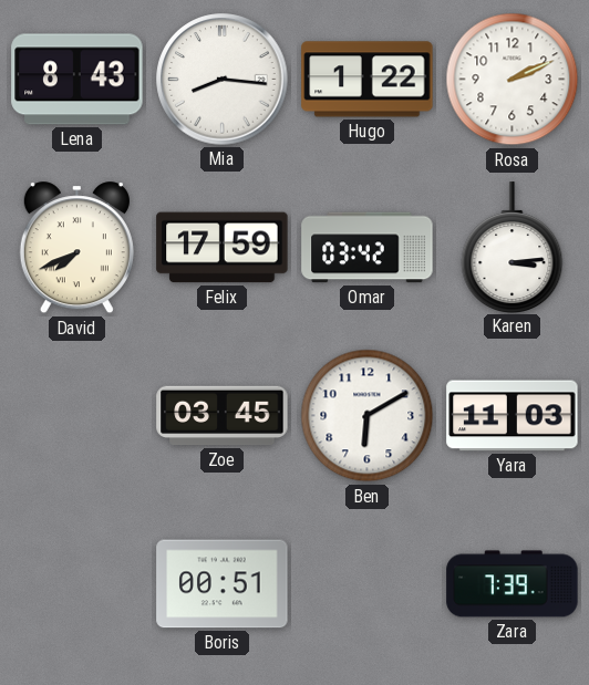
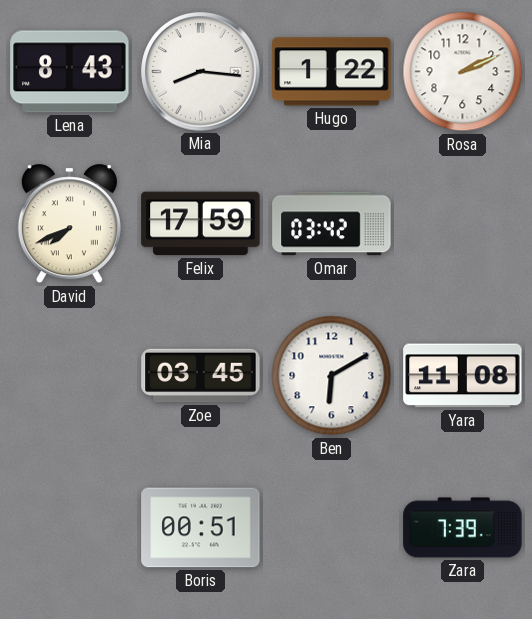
Karen: 3:14 -> none
Yara: 11:03 -> 11:08
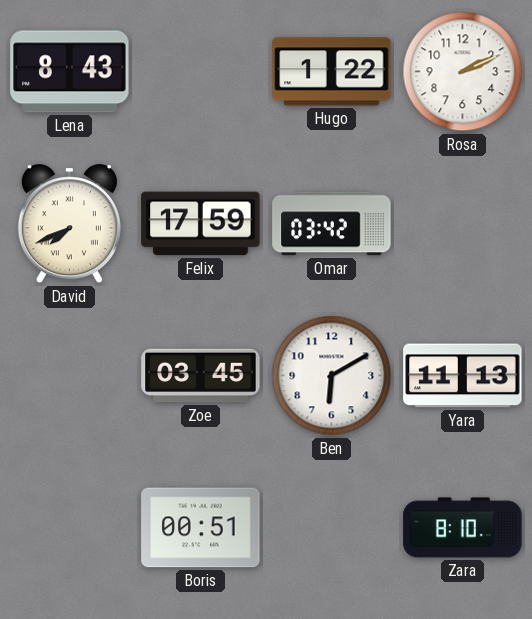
Mia: 8:16 -> none
Yara: 11:08 -> 11:13
Zara: 7:39 -> 8:10
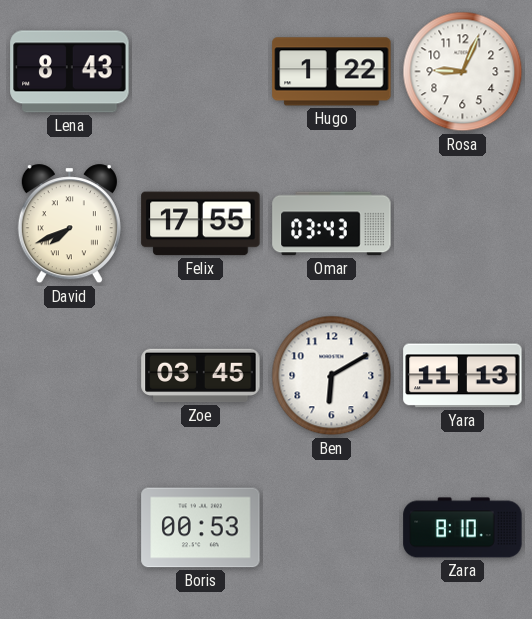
Rosa: 2:11 -> 9:04
Felix: 17:59 -> 17:55
Omar: 03:42 -> 03:43
Boris: 00:51 -> 00:53
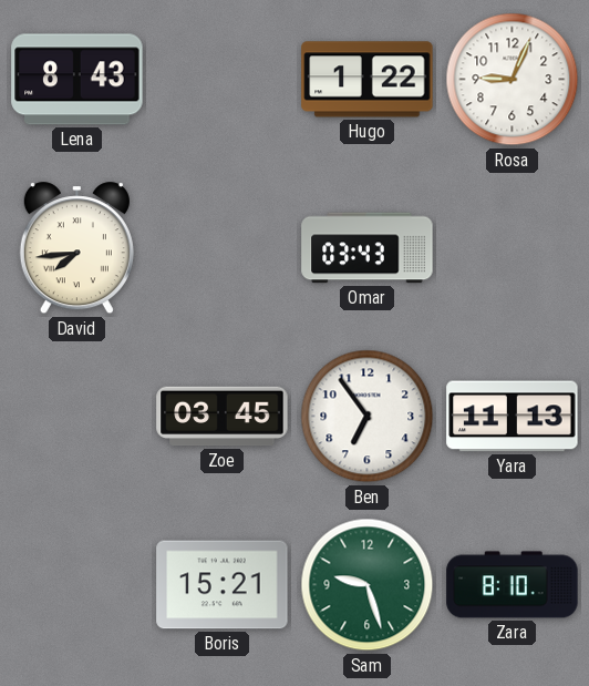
David: 7:41 -> 7:44
Felix: 17:55 -> none
Ben: 6:10 -> 6:54
Boris: 00:53 -> 15:21
Sam: none -> 9:27
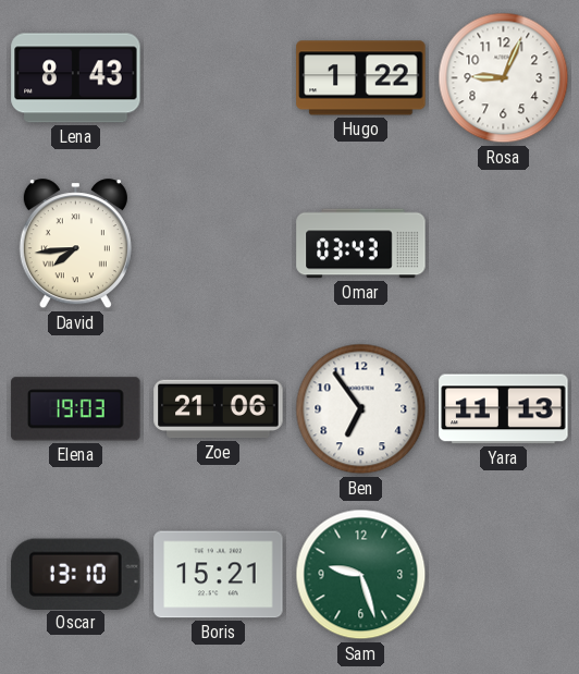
Elena: none -> 19:03
Zoe: 03:45 -> 21:06
Oscar: none -> 13:10
Zara: 8:10 -> none
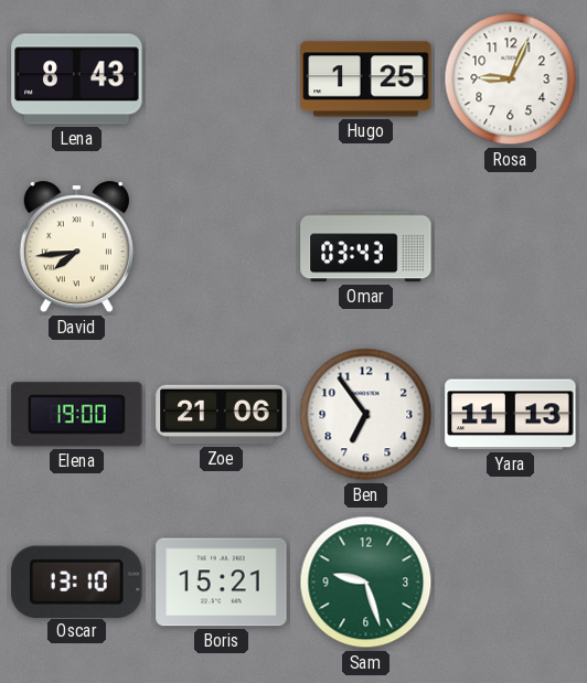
Hugo: 1:22 -> 1:25
Elena: 19:03 -> 19:00
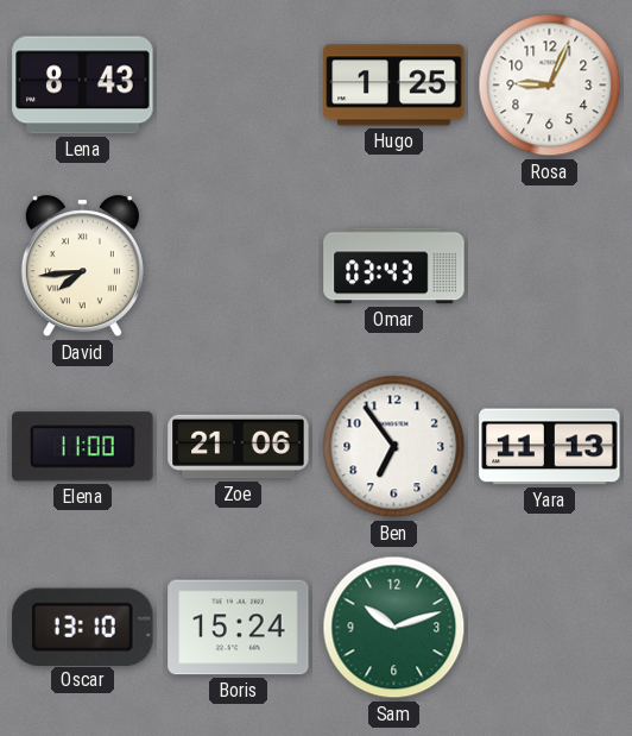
Elena: 19:00 -> 11:00
Boris: 15:21 -> 15:24
Sam: 9:27 -> 10:12
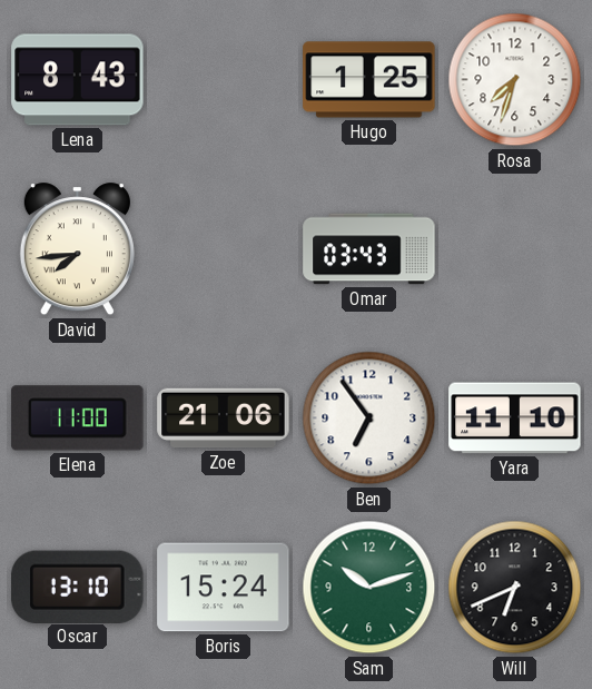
Rosa: 9:04 -> 7:33
Yara: 11:13 -> 11:10
Will: none -> 6:41
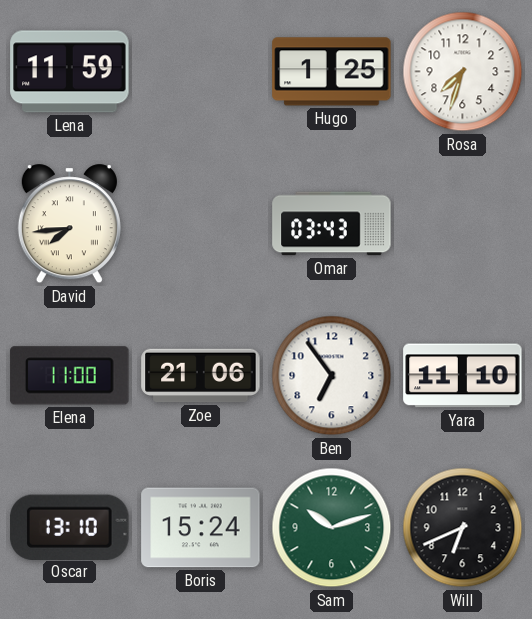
Lena: 8:43 -> 11:59
